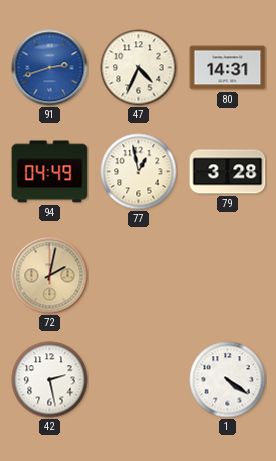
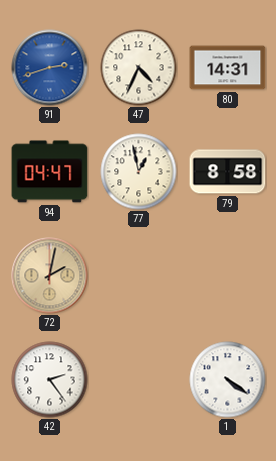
94: 04:49 -> 04:47
79: 3:28 -> 8:58
42: 2:28 -> 2:24
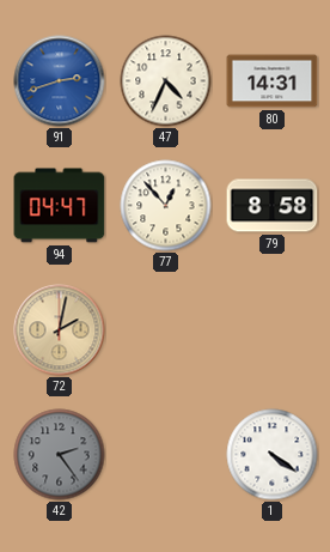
77: 12:58 -> 12:53
42 dial: white -> grey
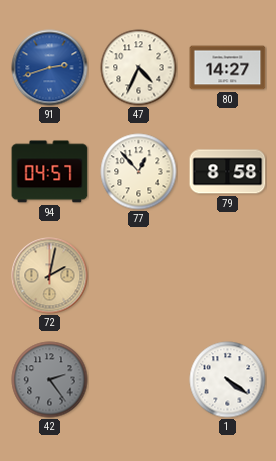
80: 14:31 -> 14:27
94: 04:47 -> 04:57
